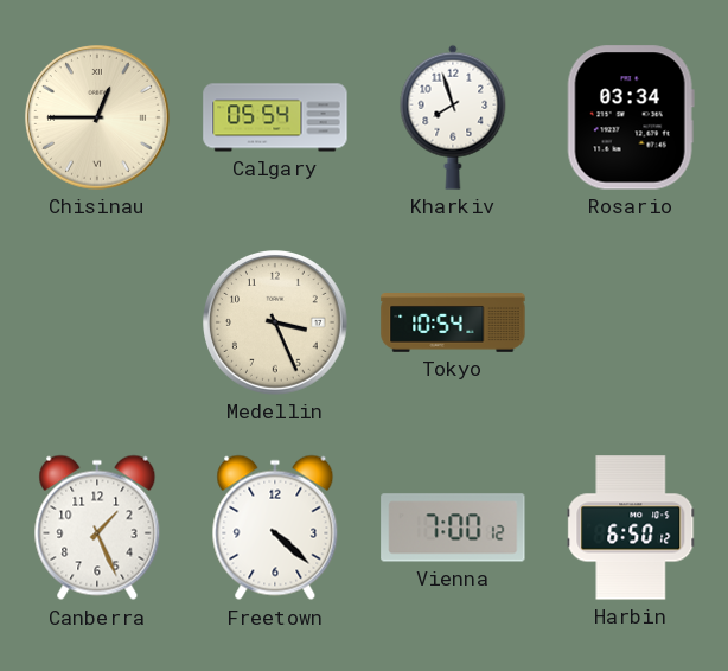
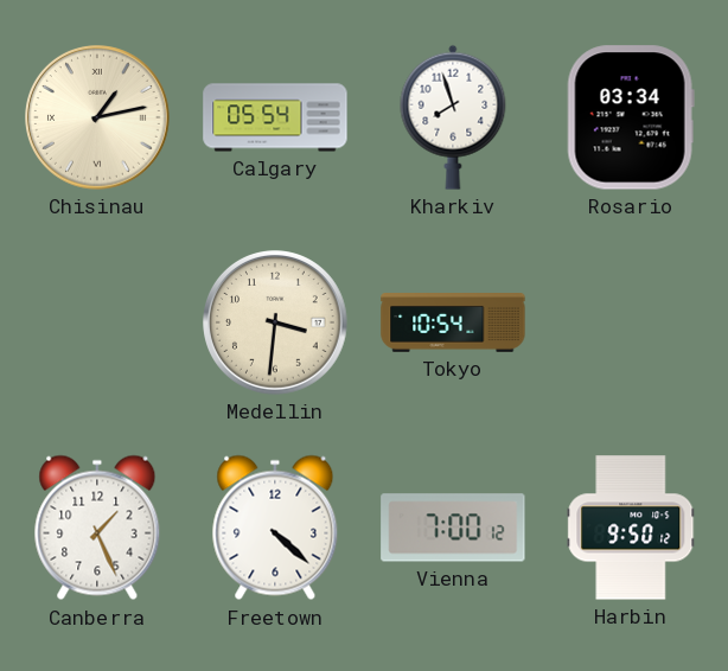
Chisinau: 12:45 -> 1:13
Medellin: 3:26 -> 3:31
Harbin: 6:50 -> 9:50
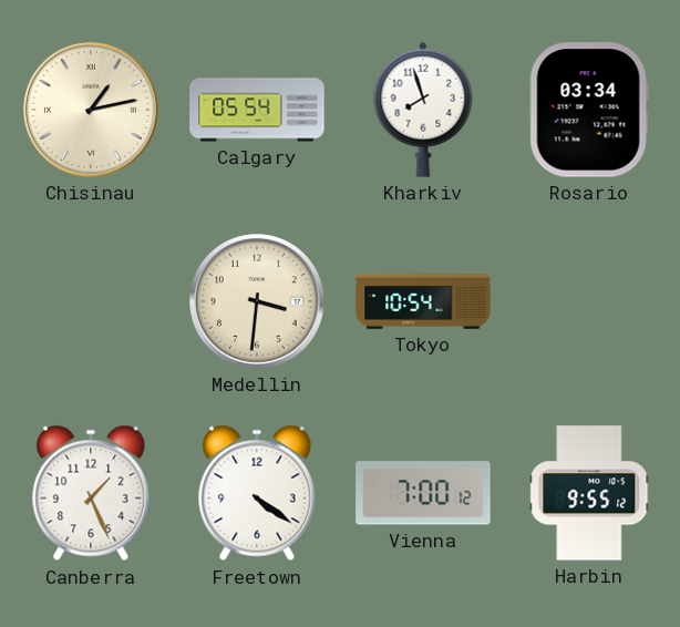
Freetown: 4:22 -> 4:21
Harbin: 9:50 -> 9:55
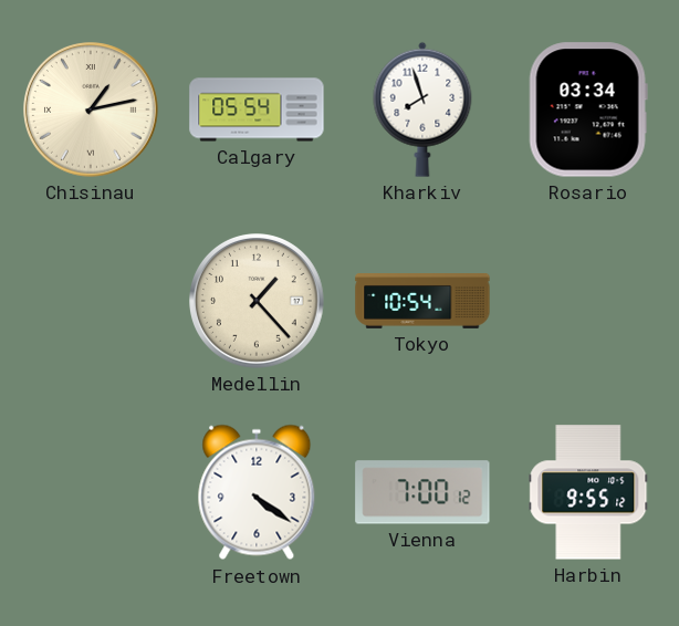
Medellin: 3:31 -> 1:23
Canberra: 1:26 -> none
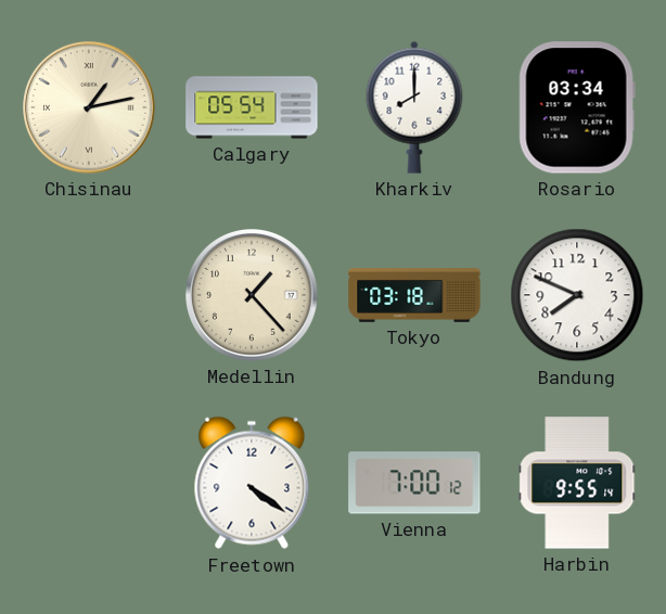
Kharkiv: 7:57 -> 8:00
Tokyo: 10:54 -> 03:18
Bandung: none -> 7:49
Harbin: 9:55:12 -> 9:55:14
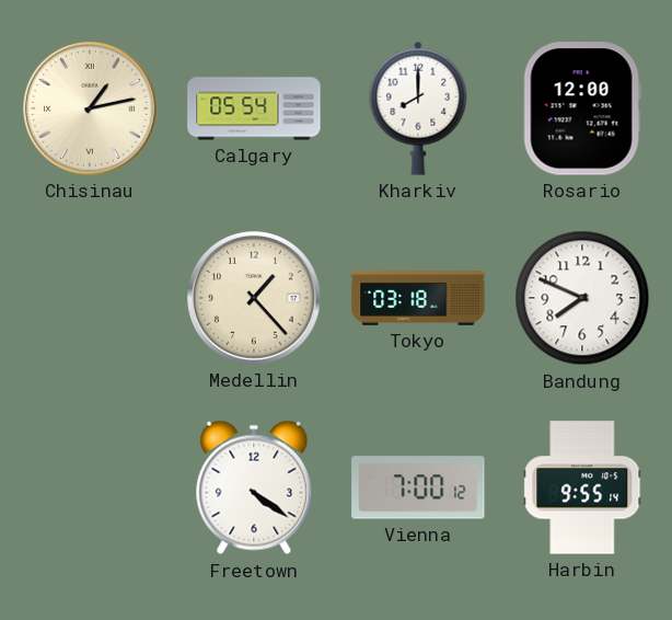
Rosario: 03:34 -> 12:00
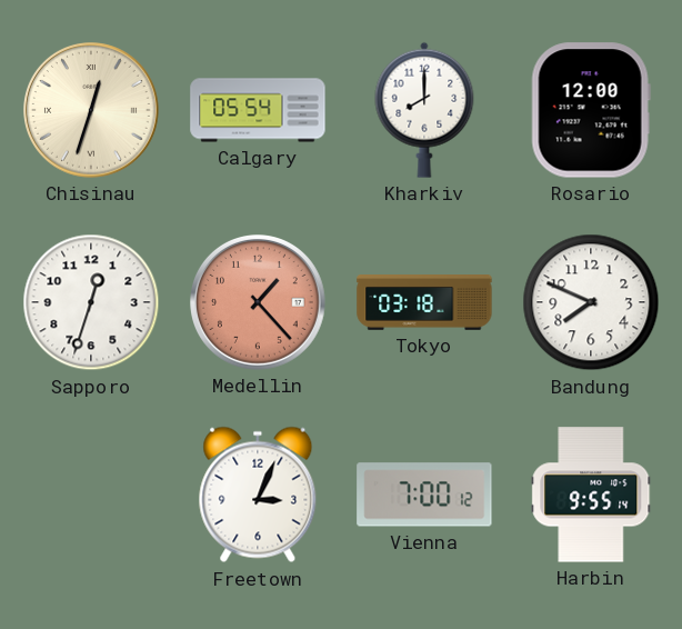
Chisinau: 1:13 -> 12:33
Sapporo: none -> 12:33
Medellin dial: cream -> salmon
Freetown: 4:21 -> 3:04
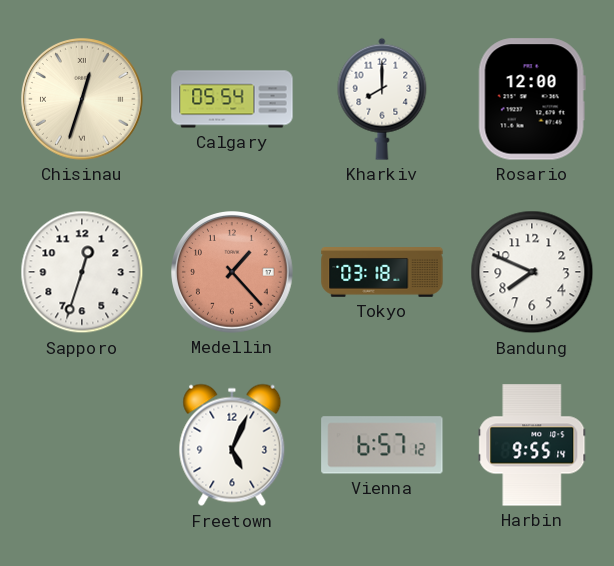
Freetown: 3:04 -> 5:04
Vienna: 7:00 -> 6:57
